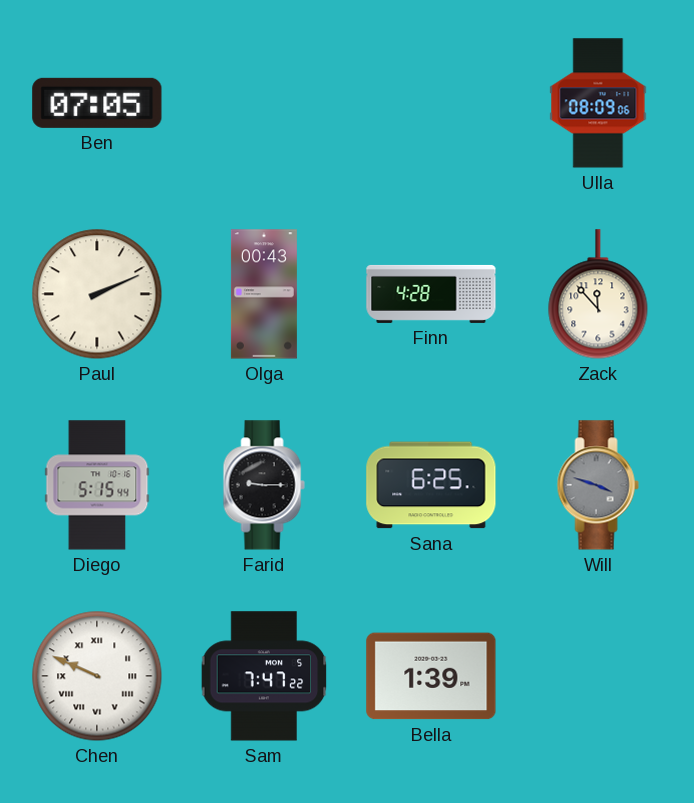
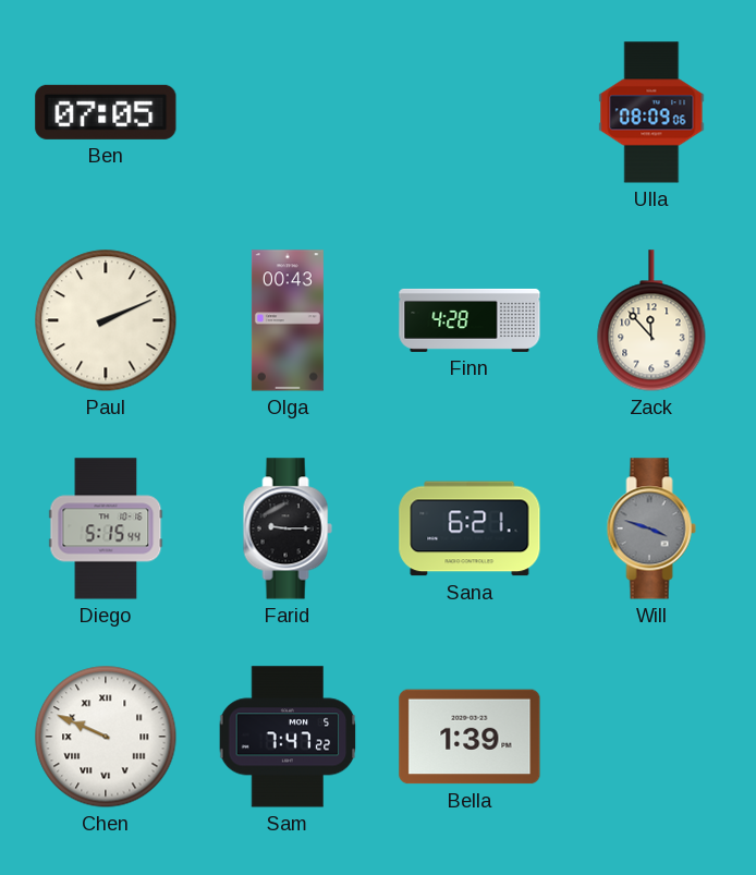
Sana: 6:25 -> 6:21
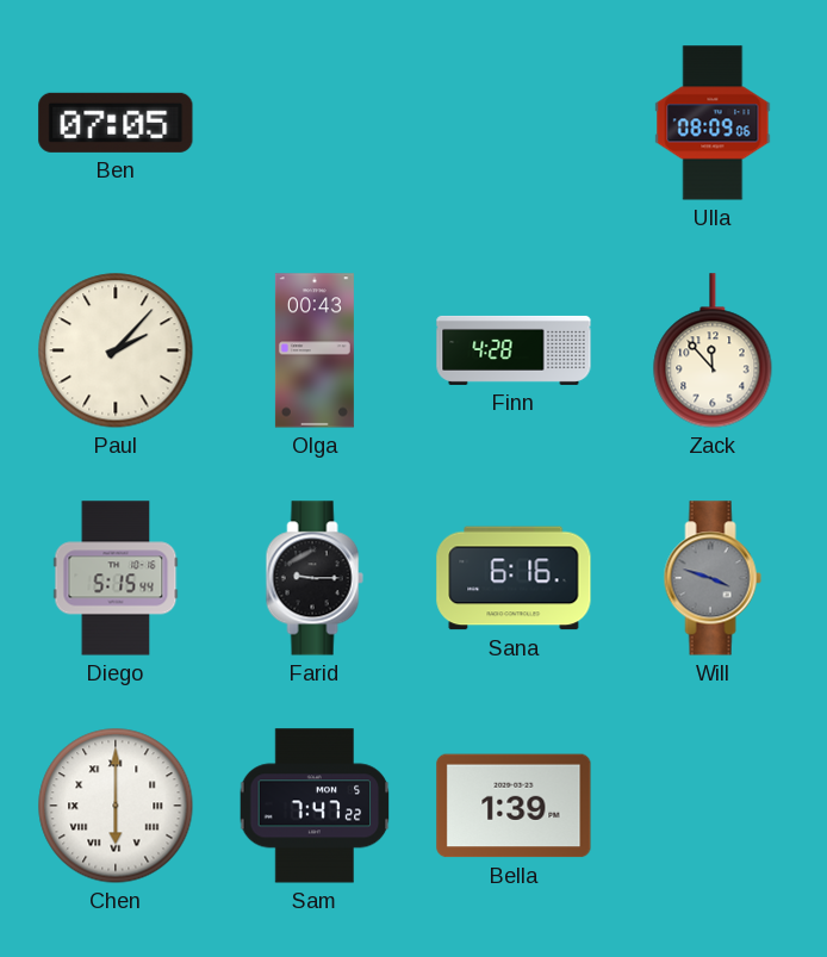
Paul: 2:11 -> 2:07
Sana: 6:21 -> 6:16
Chen: 9:49 -> 6:00
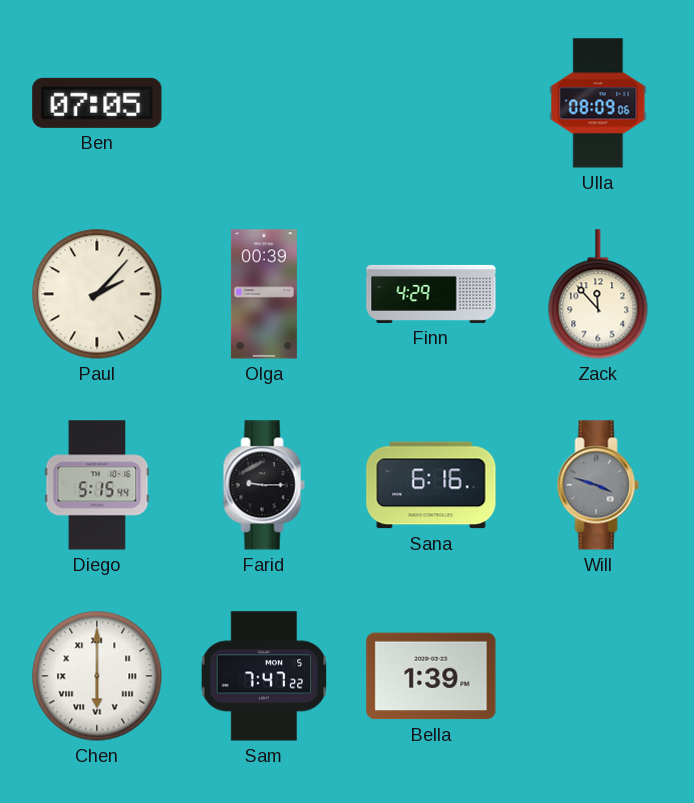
Olga: 00:43 -> 00:39
Finn: 4:28 -> 4:29
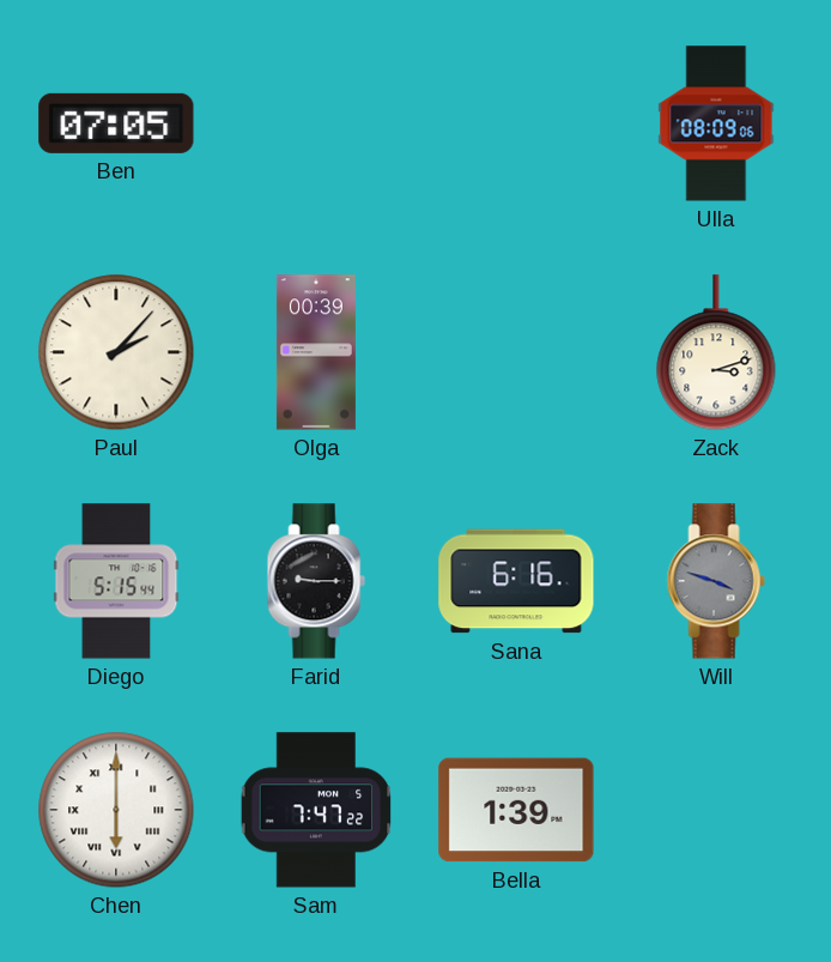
Finn: 4:29 -> none
Zack: 11:53 -> 3:12
